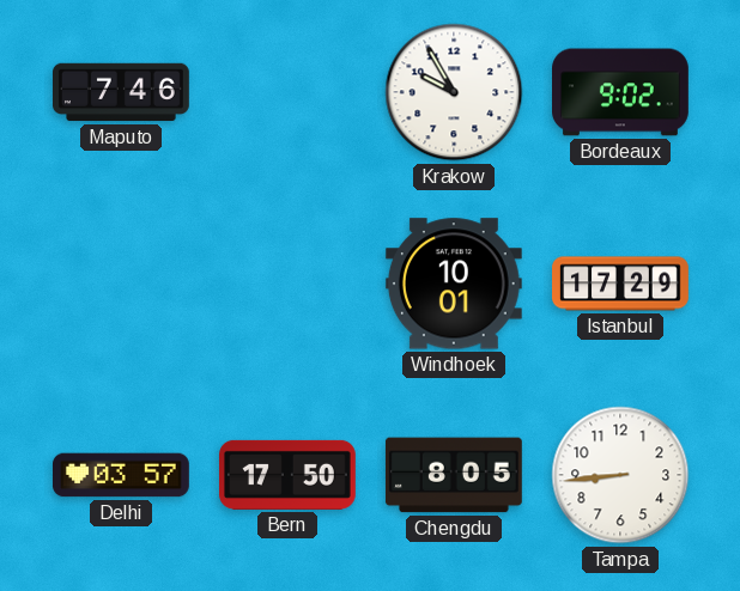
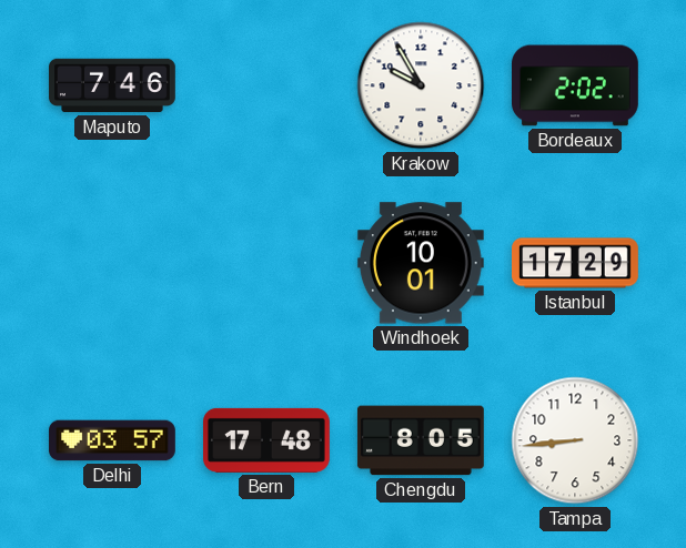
Bordeaux: 9:02 -> 2:02
Bern: 17:50 -> 17:48
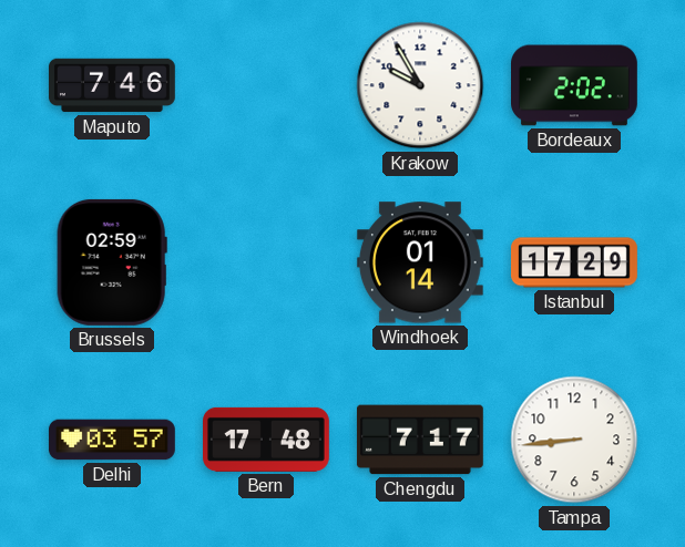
Brussels: none -> 02:59
Windhoek: 10:01 -> 01:14
Chengdu: 8:05 -> 7:17
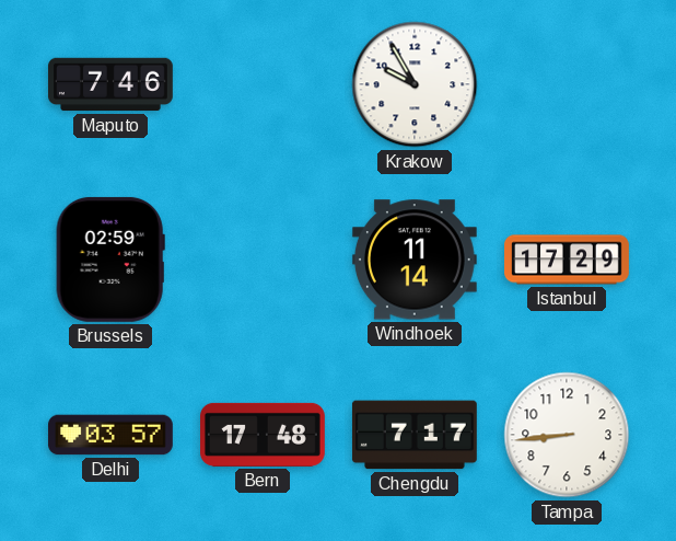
Bordeaux: 2:02 -> none
Windhoek: 01:14 -> 11:14
